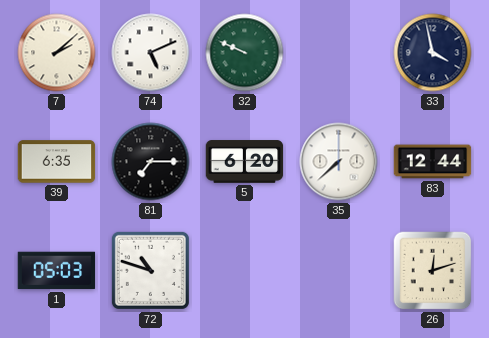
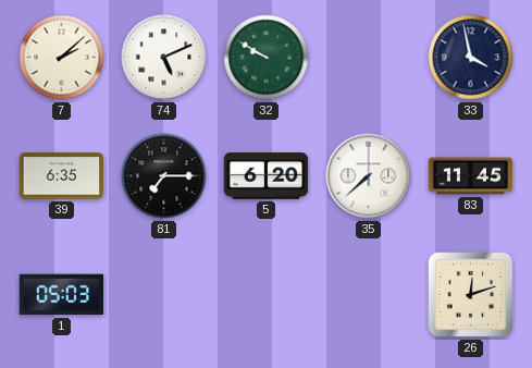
32: 9:49 -> 9:50
83: 12:44 -> 11:45
72: 10:48 -> none
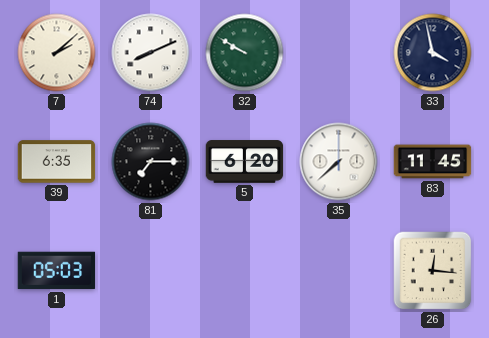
74: 5:11 -> 8:11
26: 12:12 -> 12:16
